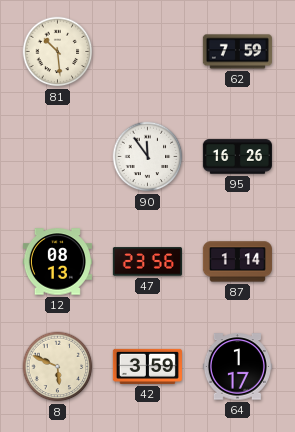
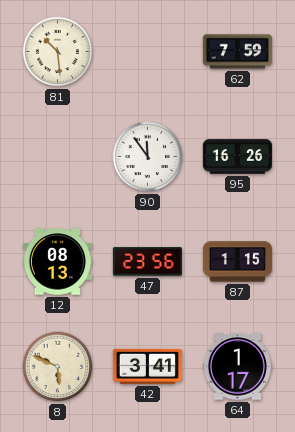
87: 1:14 -> 1:15
42: 3:59 -> 3:41
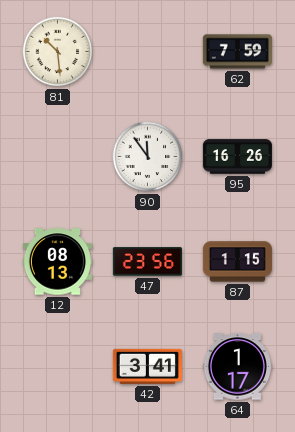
8: 5:49 -> none
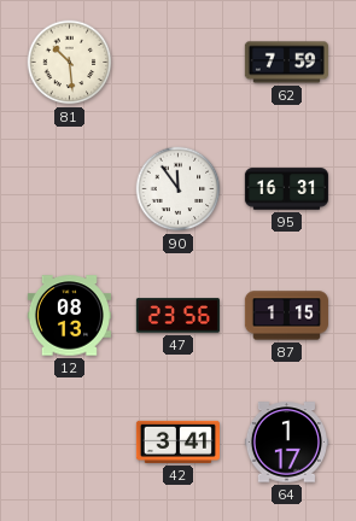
95: 16:26 -> 16:31
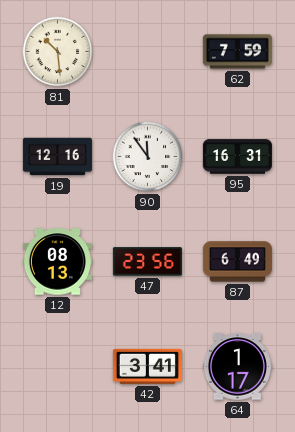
19: none -> 12:16
87: 1:15 -> 6:49
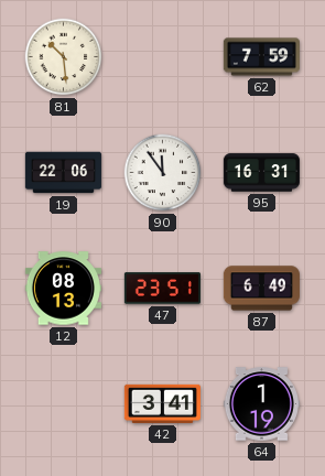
19: 12:16 -> 22:06
47: 23:56 -> 23:51
64: 1:17 -> 1:19
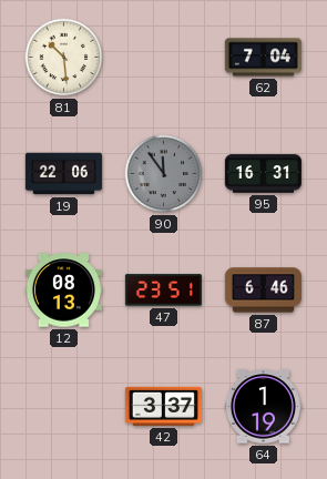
62: 7:59 -> 7:04
90 dial: white -> grey
87: 6:49 -> 6:46
42: 3:41 -> 3:37
